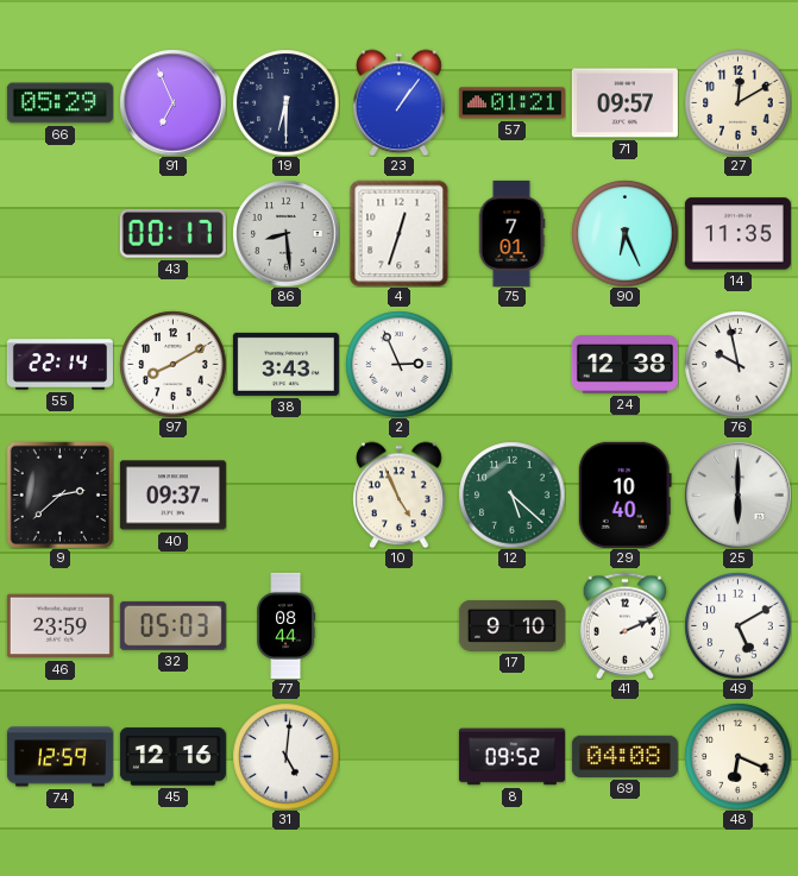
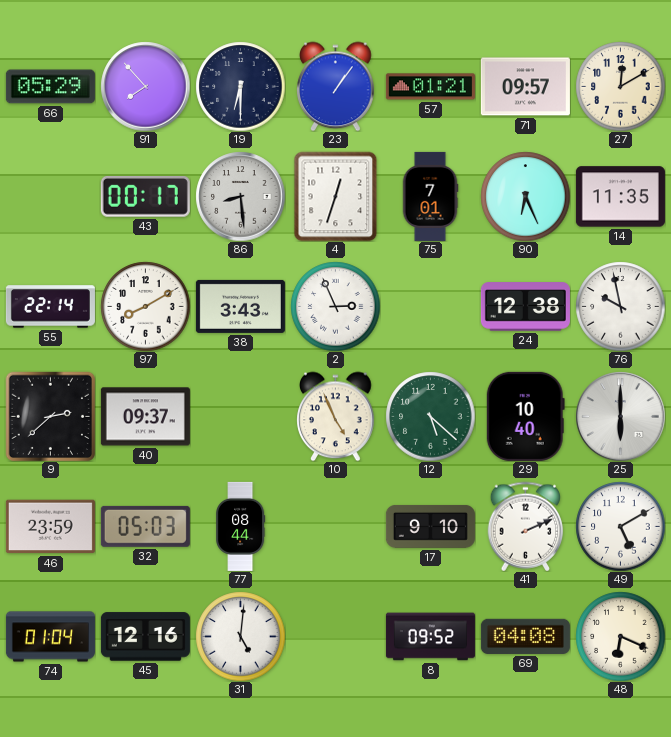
91: 6:56 -> 7:53
74: 12:59 -> 01:04
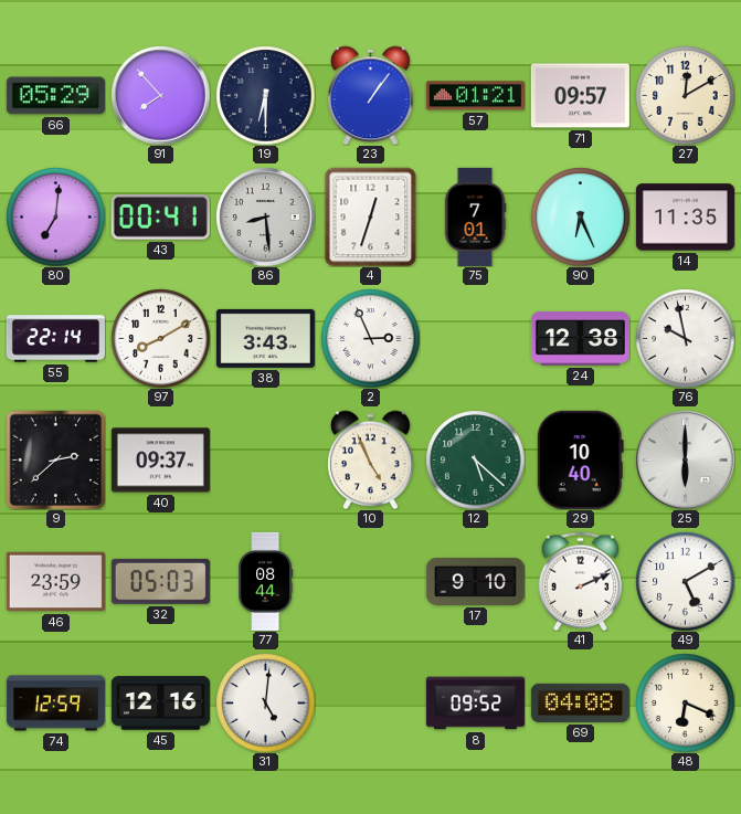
80: none -> 7:01
43: 00:17 -> 00:41
74: 01:04 -> 12:59
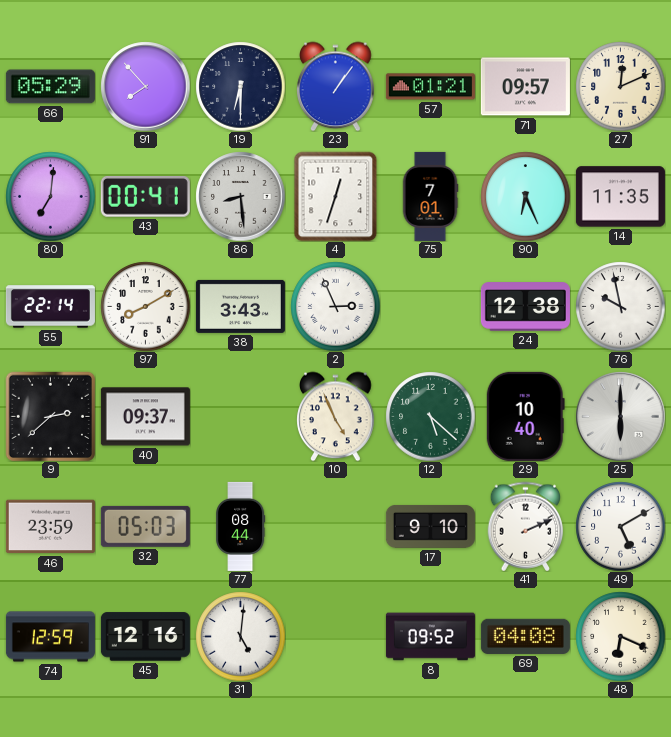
27: 12:10 -> 12:11
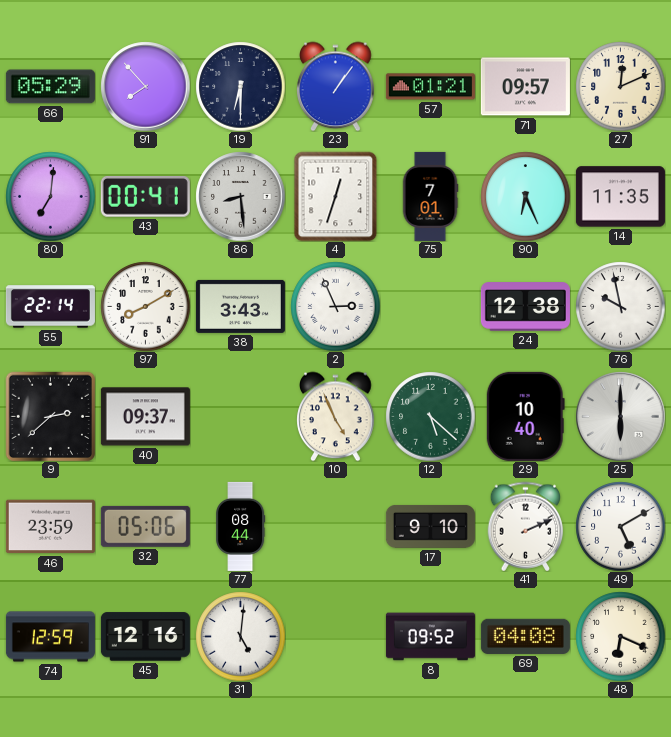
32: 05:03 -> 05:06
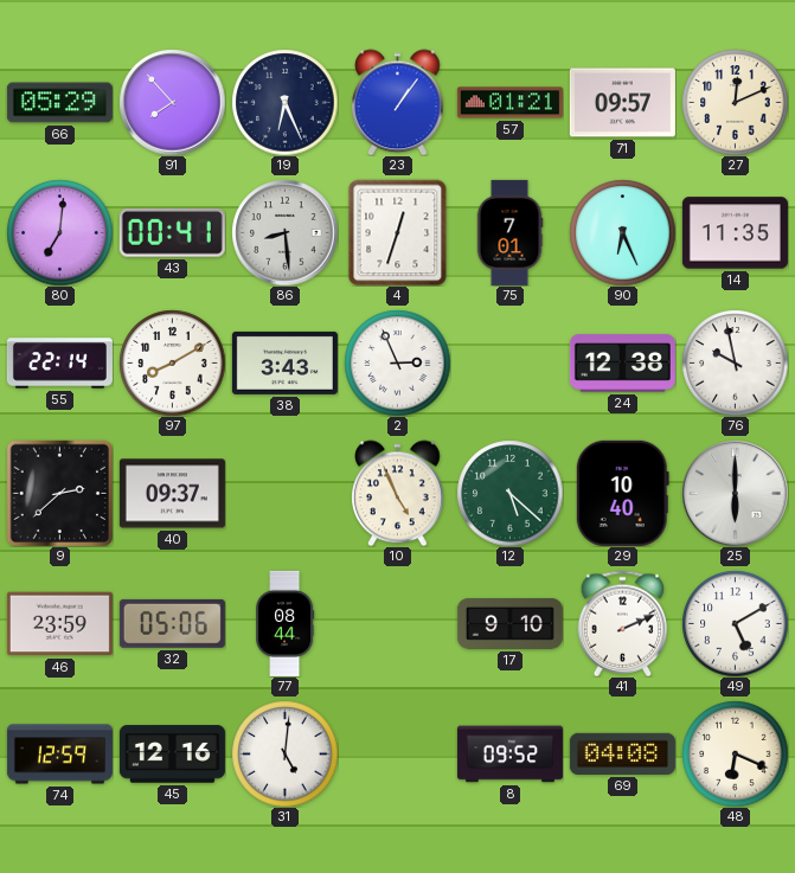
19: 6:30 -> 6:26
